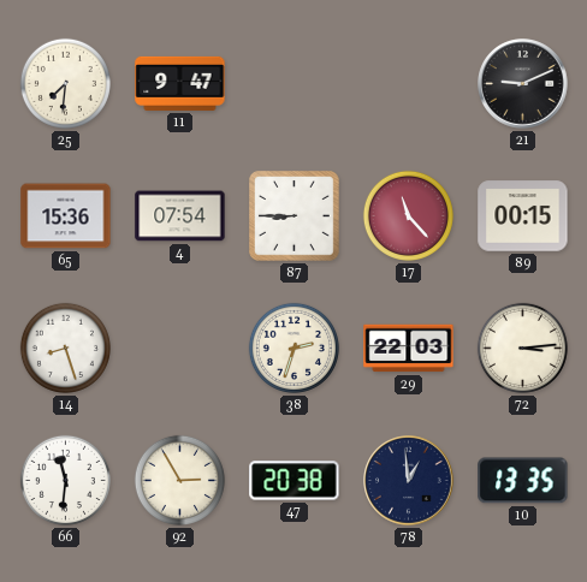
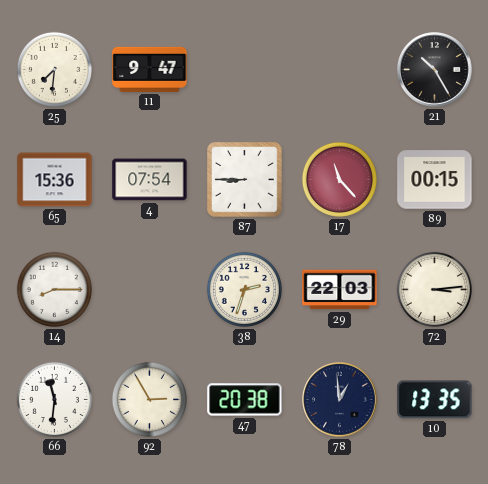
21: 9:11 -> 10:25
14: 8:27 -> 8:15
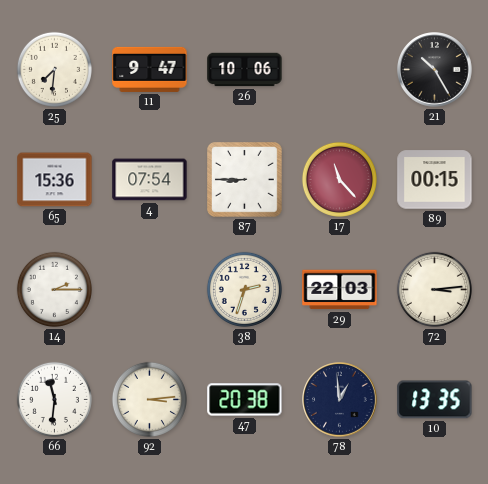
26: none -> 10:06
14: 8:15 -> 2:15
92: 2:55 -> 3:14
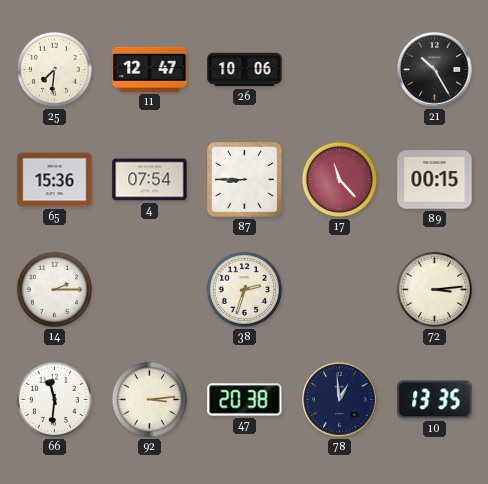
11: 9:47 -> 12:47
29: 22:03 -> none
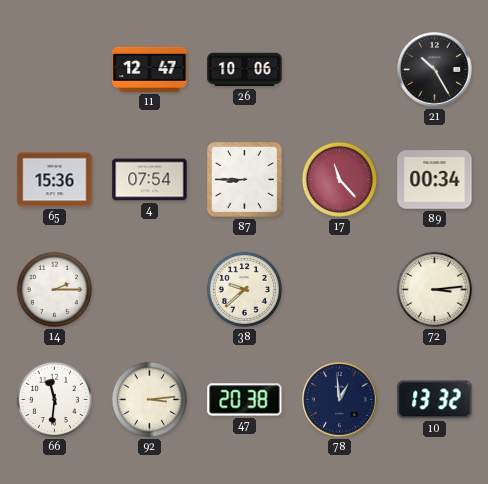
25: 7:31 -> none
89: 00:15 -> 00:34
38: 2:33 -> 9:38
10: 13:35 -> 13:32
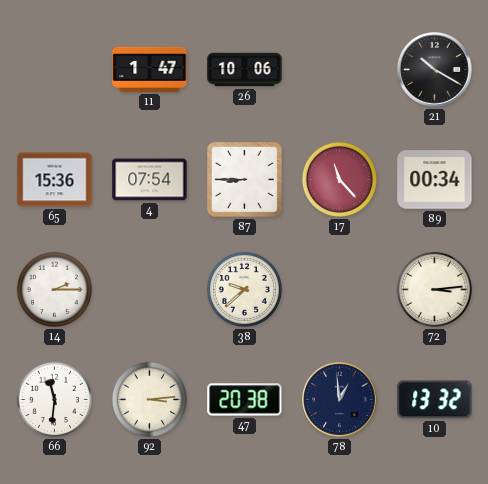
11: 12:47 -> 1:47
21: 10:25 -> 10:20
